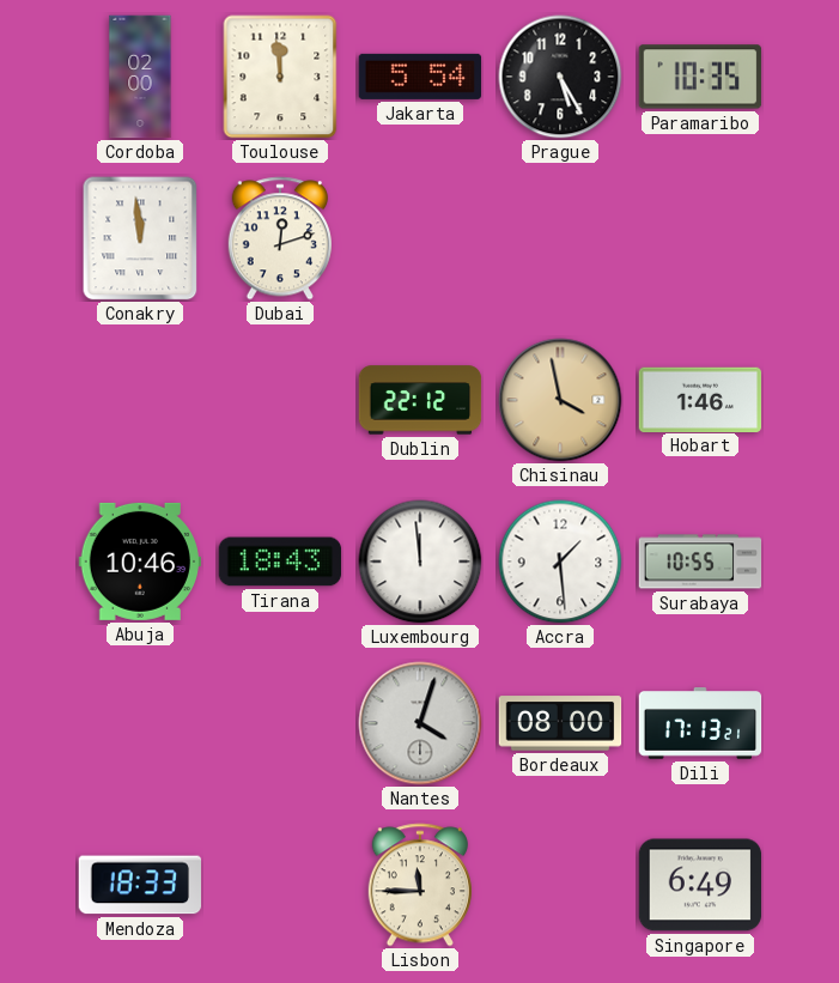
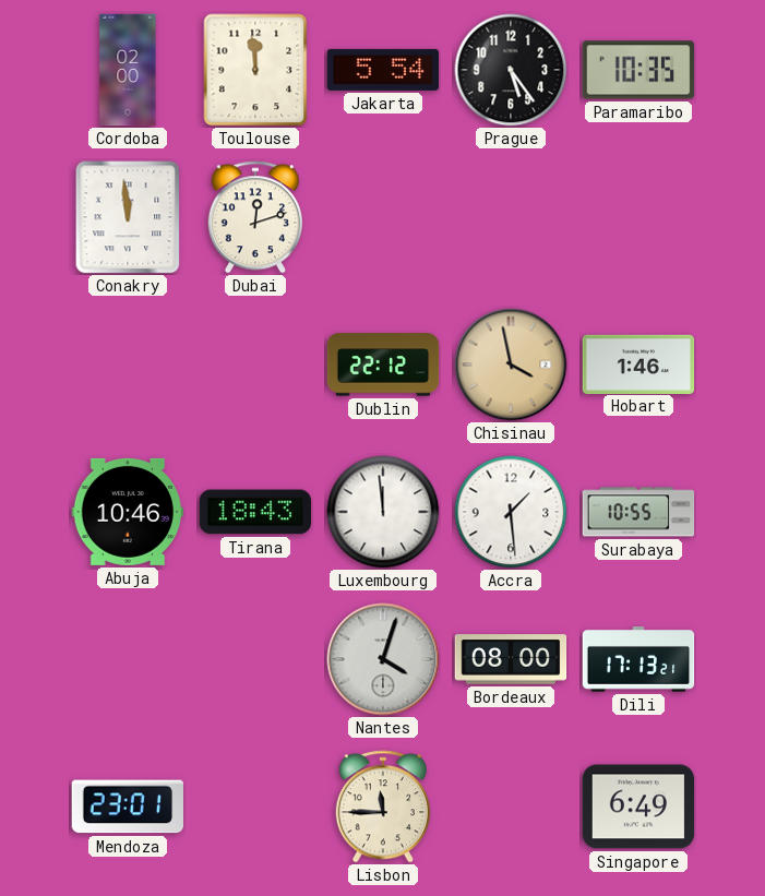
Prague: 5:25 -> 5:24
Mendoza: 18:33 -> 23:01
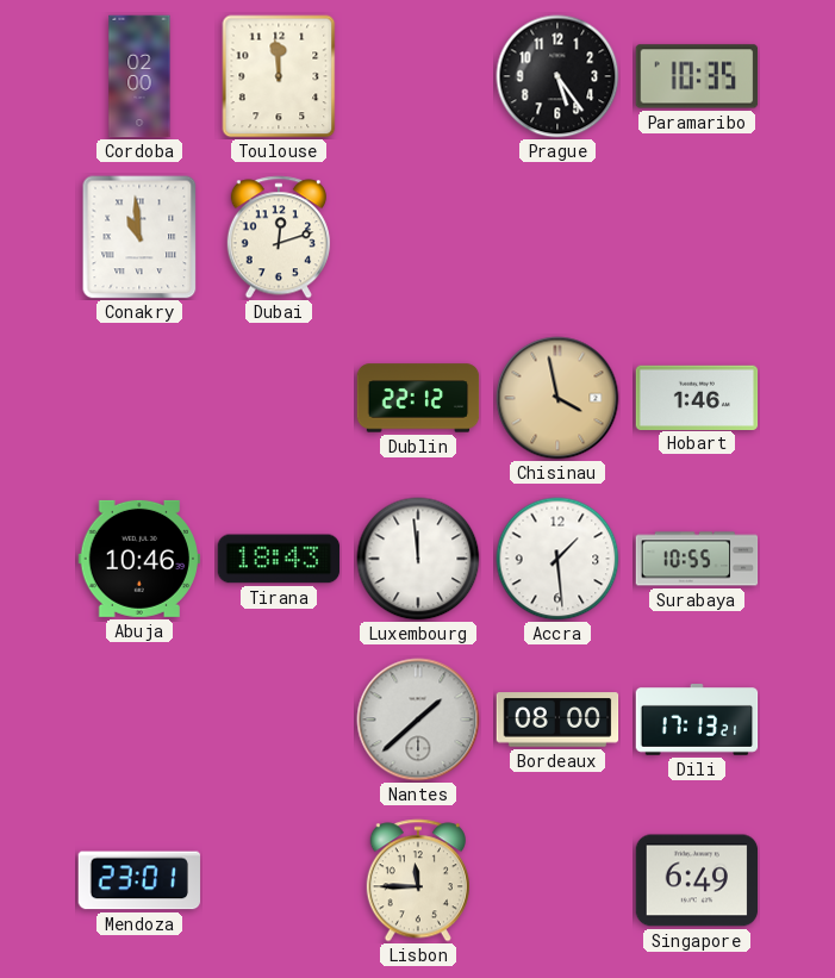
Jakarta: 5:54 -> none
Conakry: 11:59 -> 10:59
Nantes: 4:03 -> 1:38
